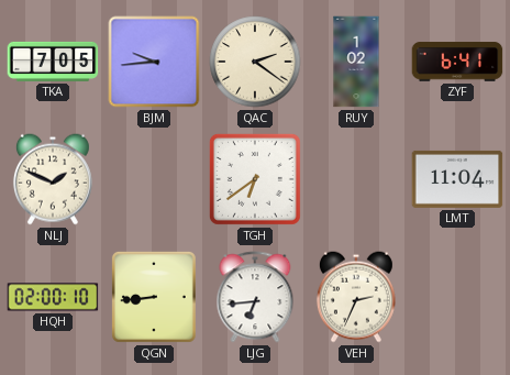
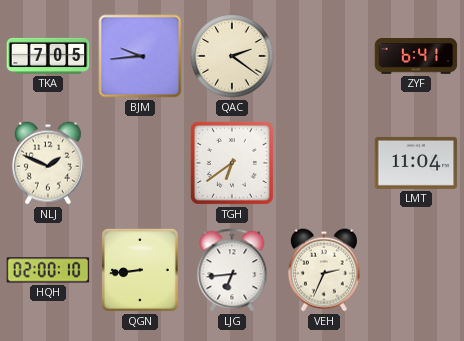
RUY: 1:02 -> none
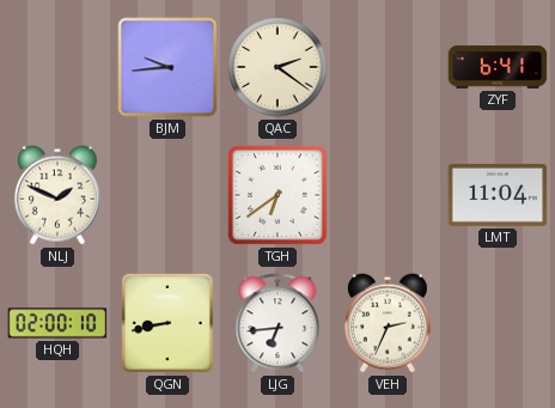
TKA: 7:05 -> none
QGN: 8:44 -> 8:43
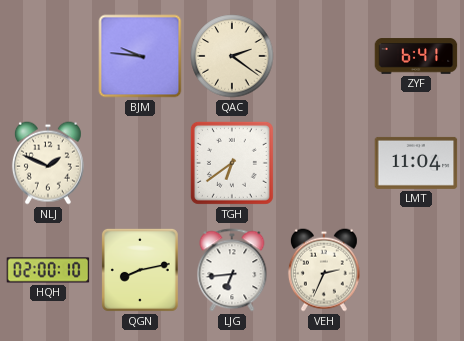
BJM: 9:44 -> 9:46
QGN: 8:43 -> 8:13
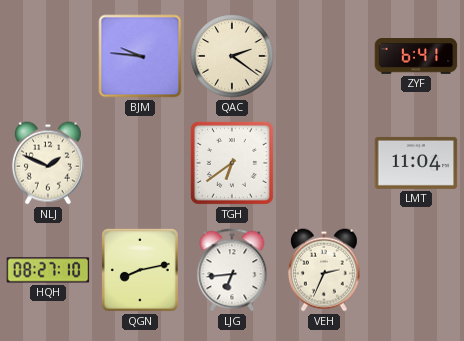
HQH: 02:00 -> 08:27
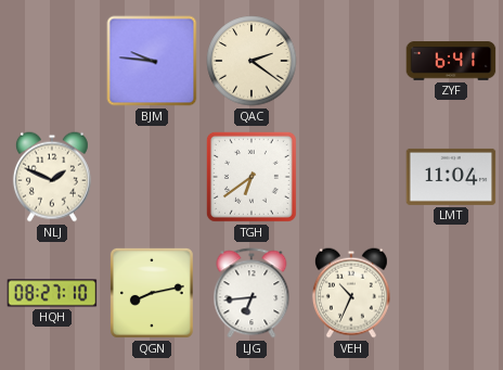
VEH: 2:34 -> 10:34
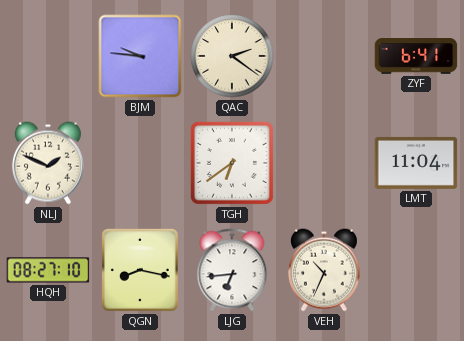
QGN: 8:13 -> 8:17
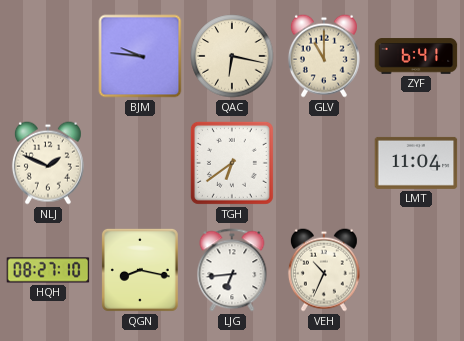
QAC: 2:21 -> 6:17
GLV: none -> 11:00
